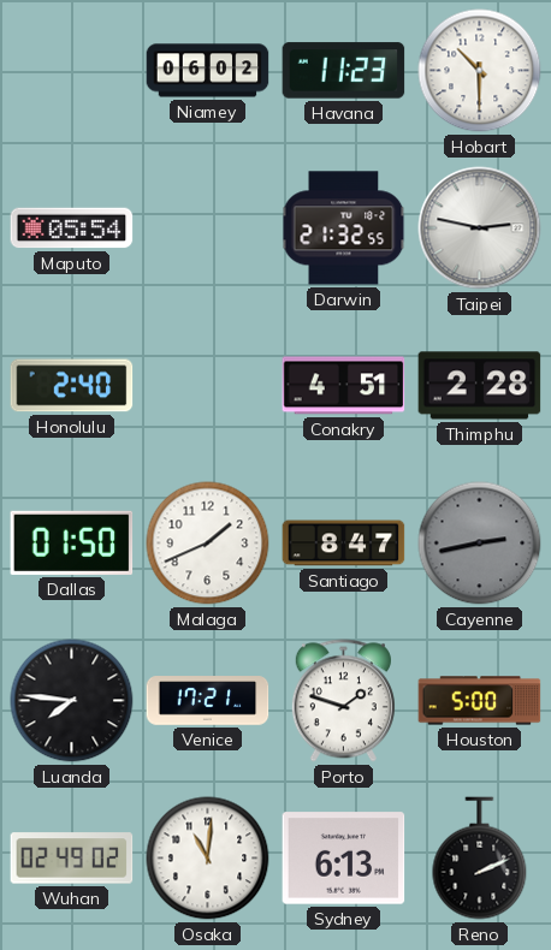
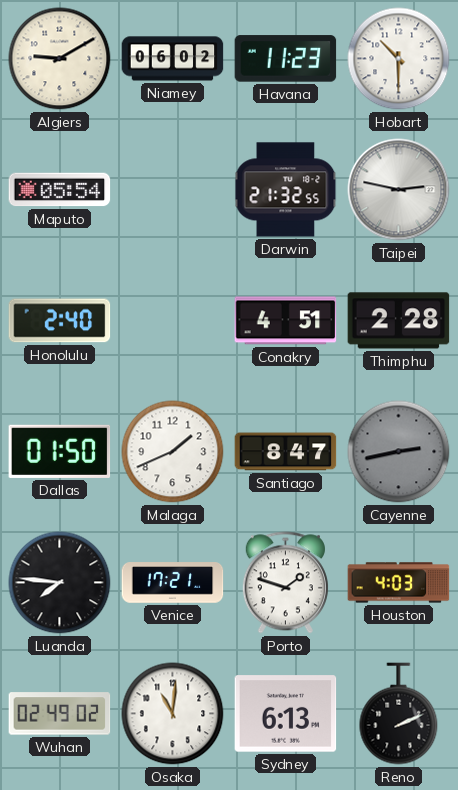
Algiers: none -> 9:10
Houston: 5:00 -> 4:03
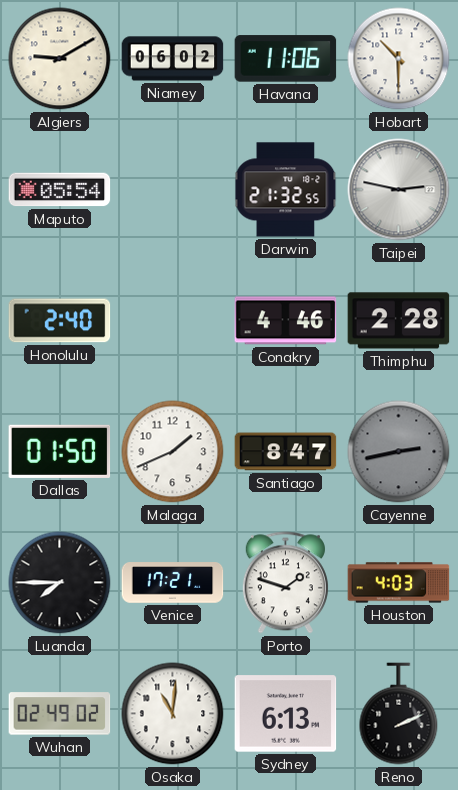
Havana: 11:23 -> 11:06
Conakry: 4:51 -> 4:46
Luanda: 7:46 -> 7:45
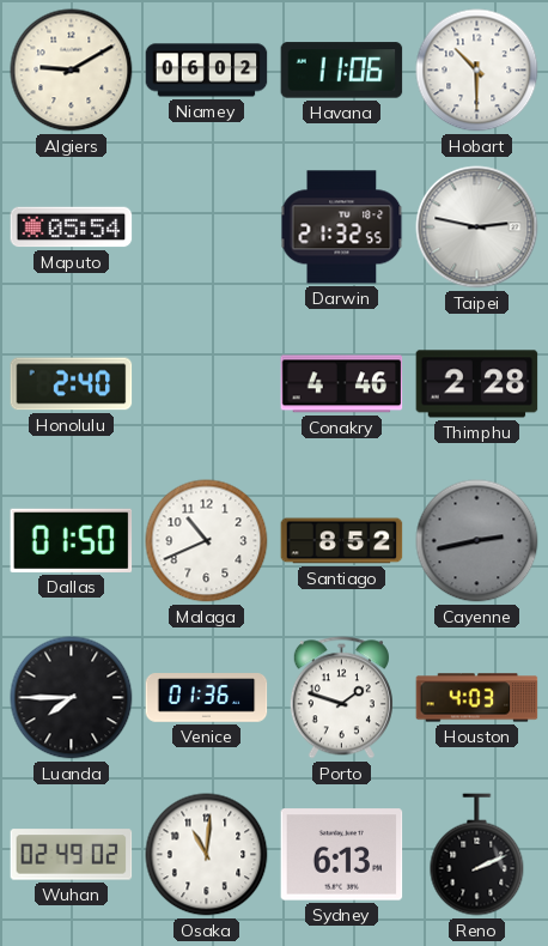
Malaga: 1:41 -> 10:41
Santiago: 8:47 -> 8:52
Venice: 17:21 -> 01:36
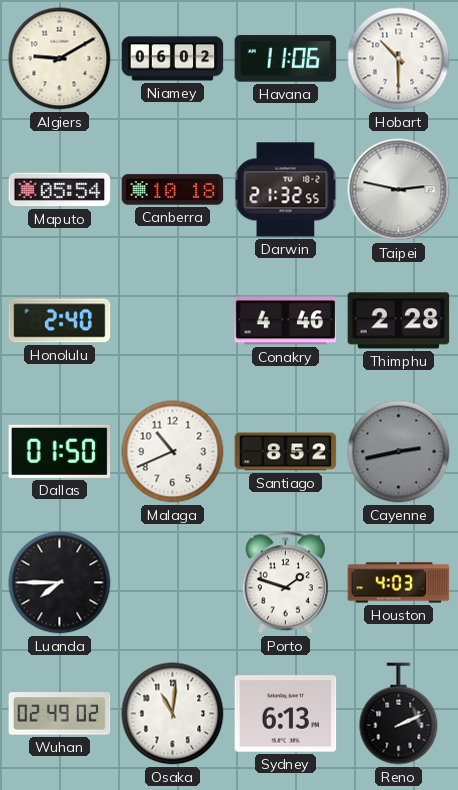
Canberra: none -> 10:18
Venice: 01:36 -> none
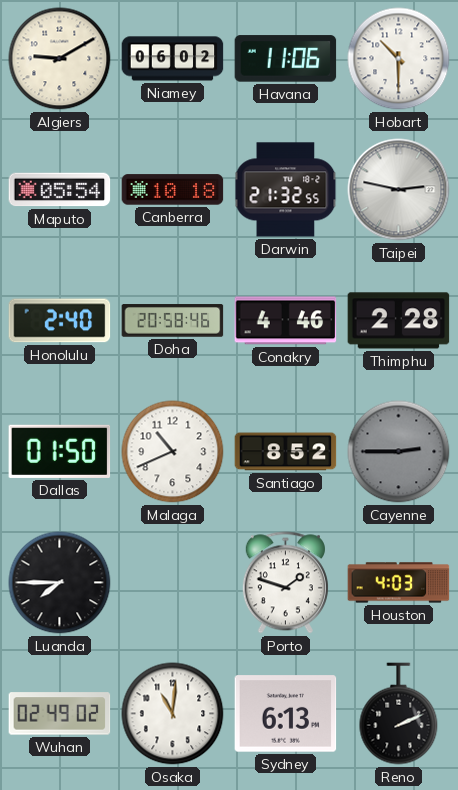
Doha: none -> 20:58
Cayenne: 2:43 -> 2:45
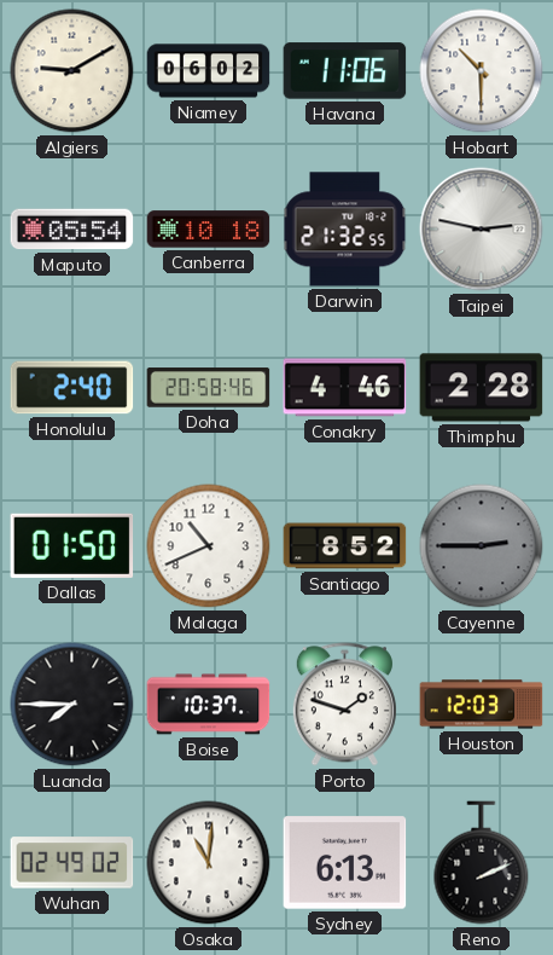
Boise: none -> 10:37
Houston: 4:03 -> 12:03
